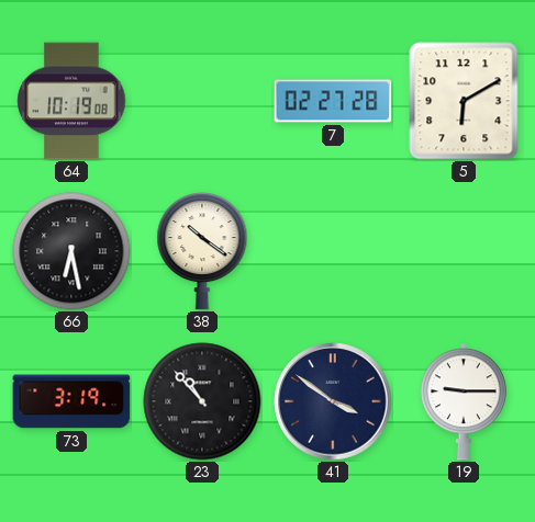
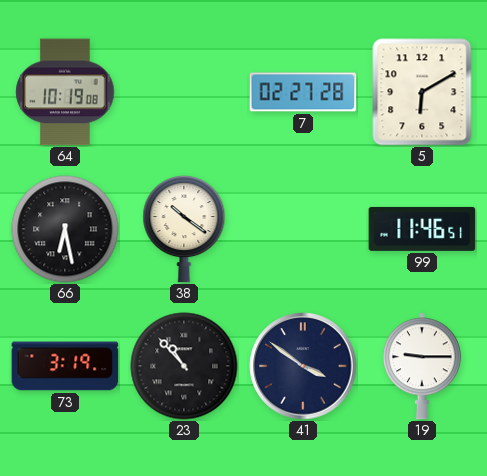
99: none -> 11:46
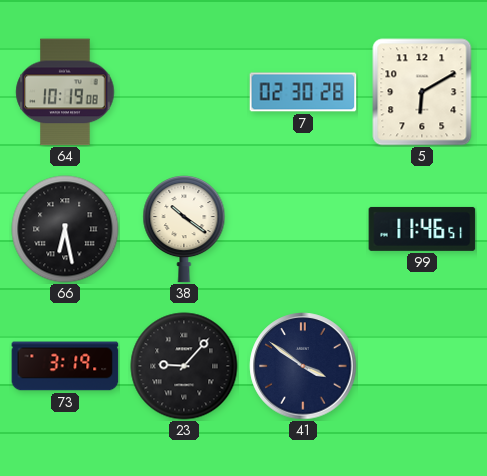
7: 02:27 -> 02:30
23: 10:53 -> 9:07
19: 9:15 -> none
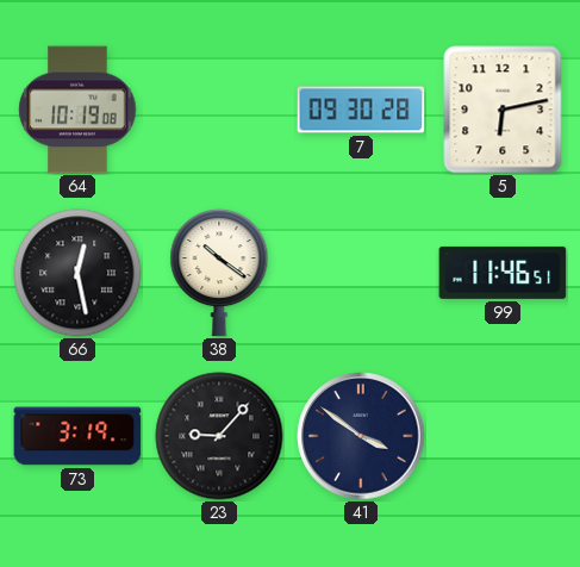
7: 02:30 -> 09:30
5: 6:10 -> 6:13
66: 6:28 -> 12:28
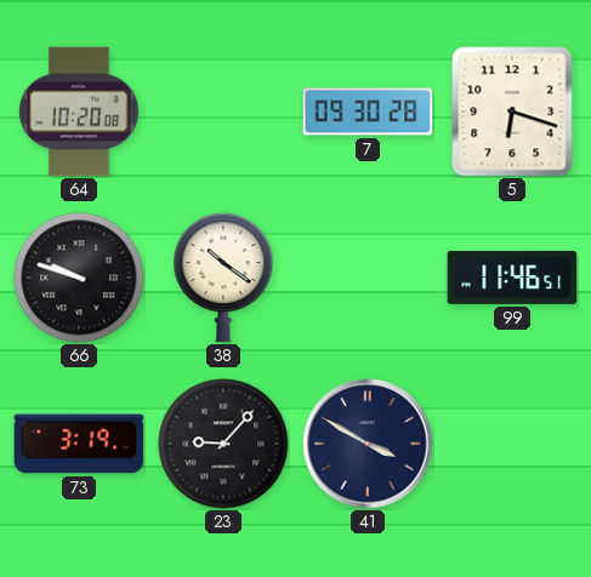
64: 10:19 -> 10:20
5: 6:13 -> 6:18
66: 12:28 -> 9:48
41: 3:51 -> 3:50
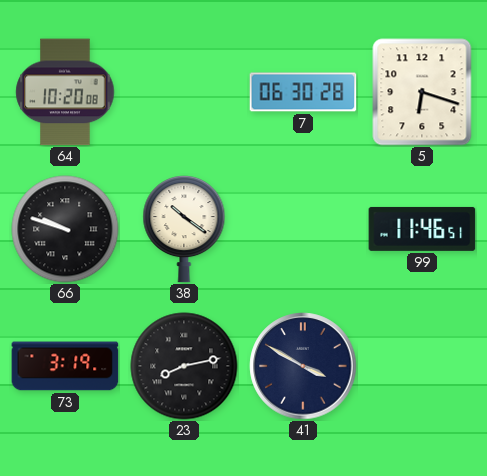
7: 09:30 -> 06:30
23: 9:07 -> 8:13
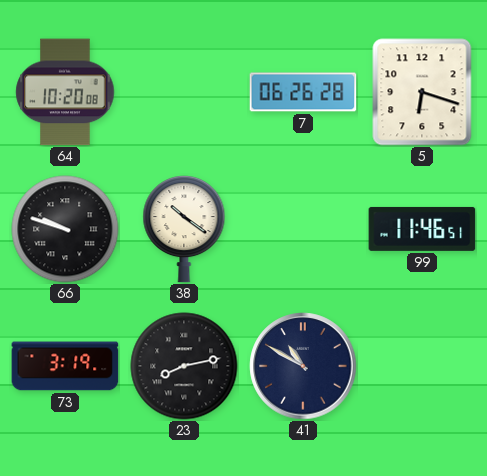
7: 06:30 -> 06:26
41: 3:50 -> 10:50
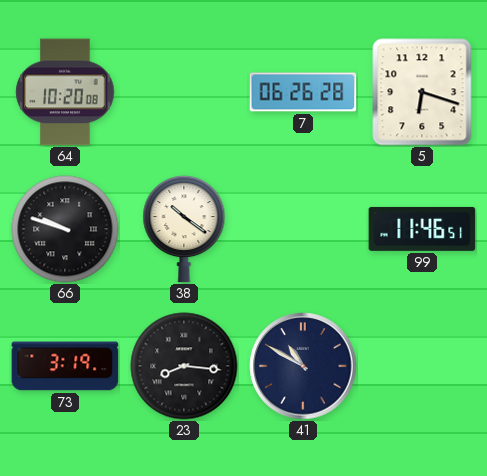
23: 8:13 -> 8:16
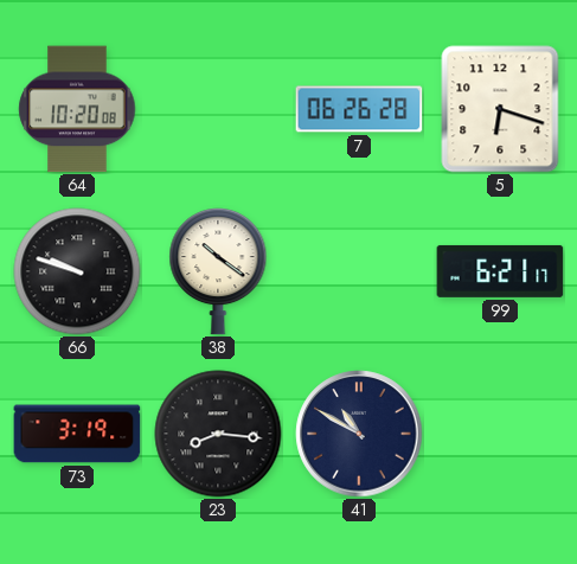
99: 11:46 -> 6:21
